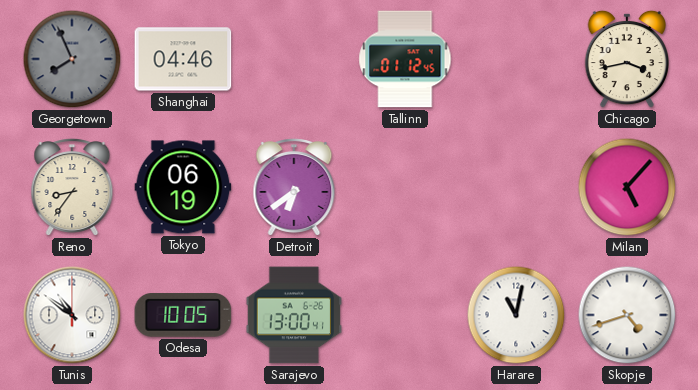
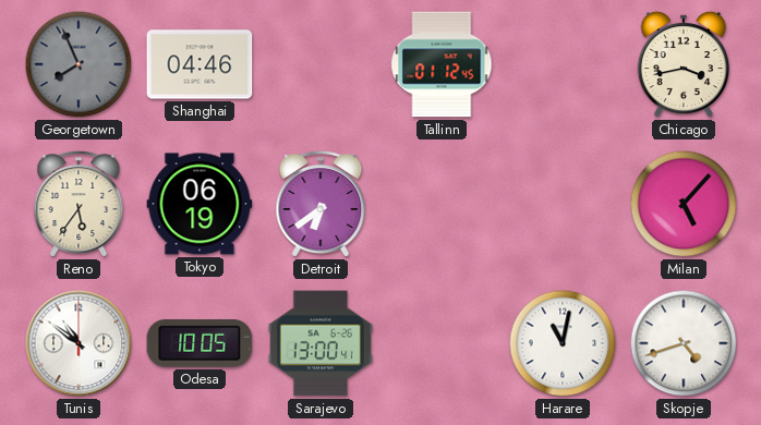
Reno: 8:36 -> 5:36
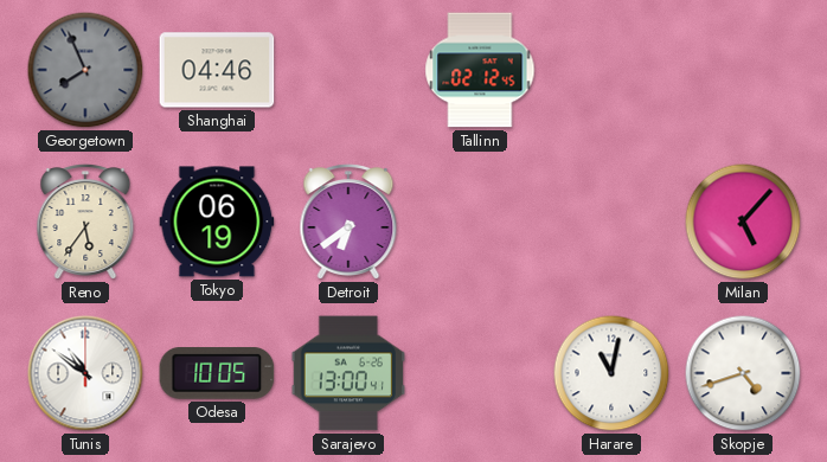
Tallinn: 01:12 -> 02:12
Chicago: 3:43 -> none
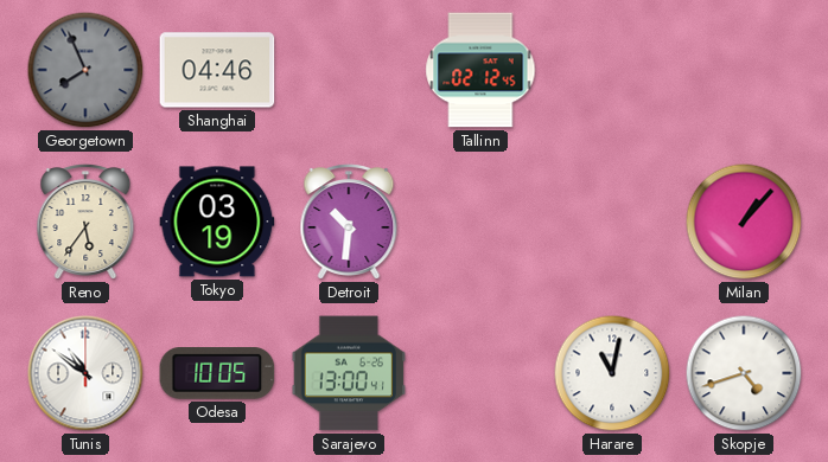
Tokyo: 06:19 -> 03:19
Detroit: 6:39 -> 10:31
Milan: 5:07 -> 1:07
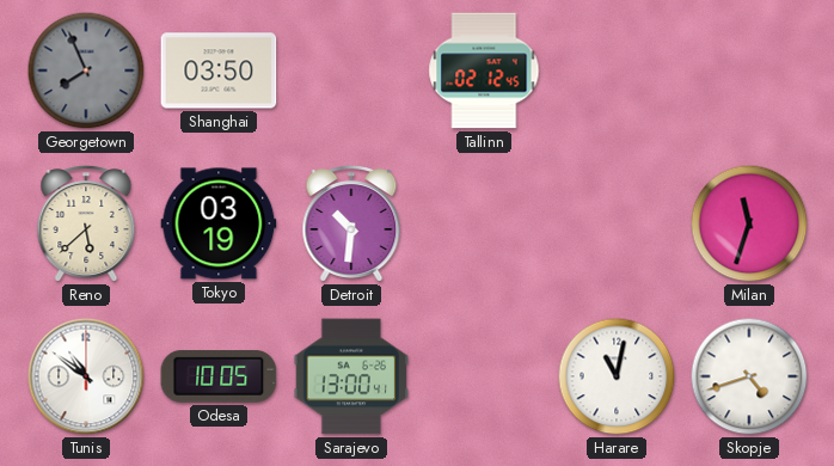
Shanghai: 04:46 -> 03:50
Reno: 5:36 -> 5:38
Milan: 1:07 -> 11:33
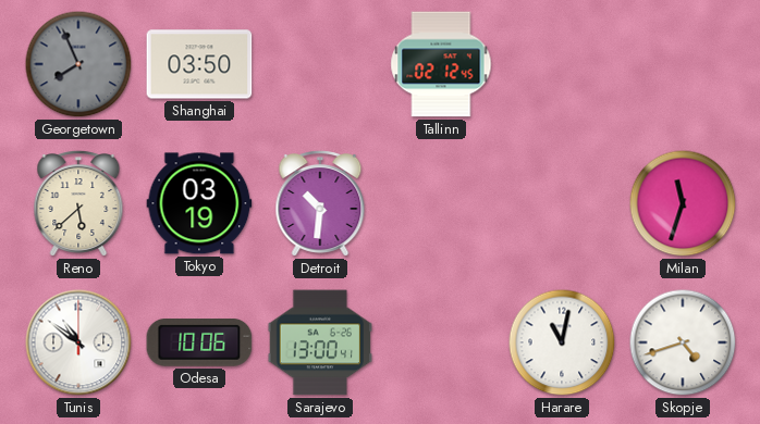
Odesa: 10:05 -> 10:06
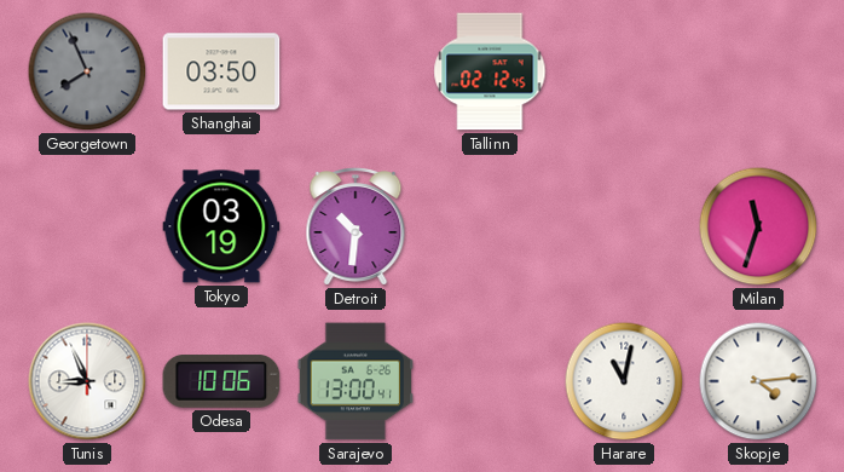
Reno: 5:38 -> none
Tunis: 10:51 -> 8:56
Skopje: 4:42 -> 4:14
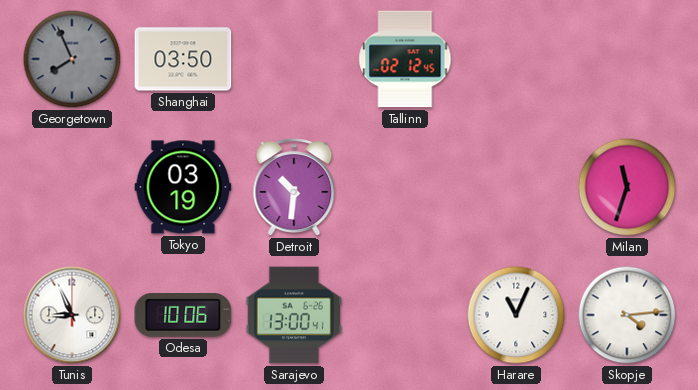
Harare: 11:02 -> 11:04
